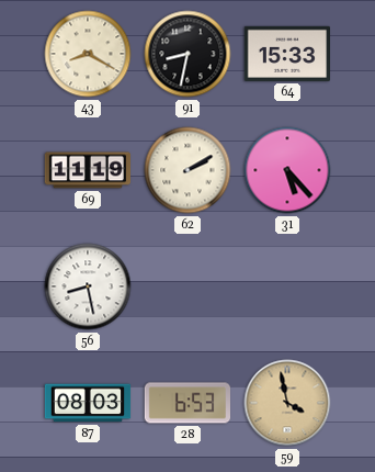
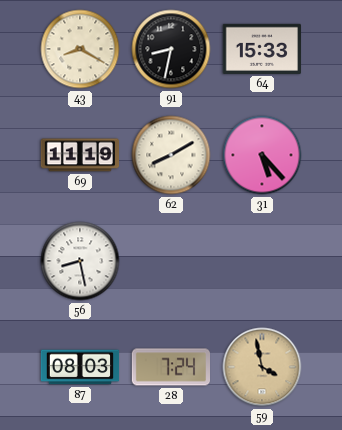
62: 2:10 -> 8:10
28: 6:53 -> 7:24
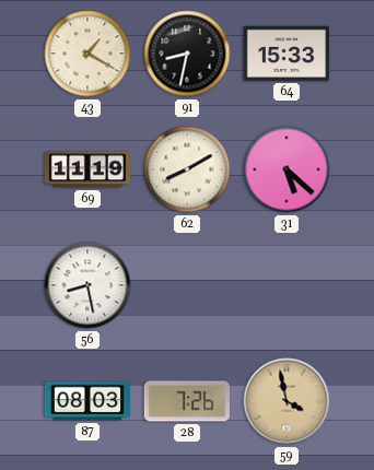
43: 8:20 -> 1:20
31: 5:23 -> 5:22
28: 7:24 -> 7:26
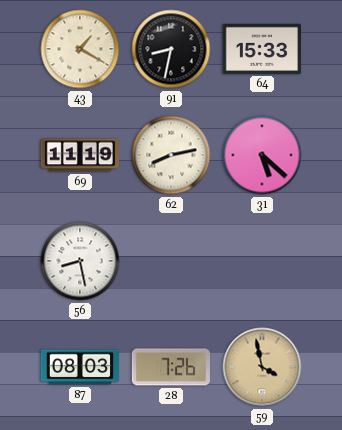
62: 8:10 -> 8:13
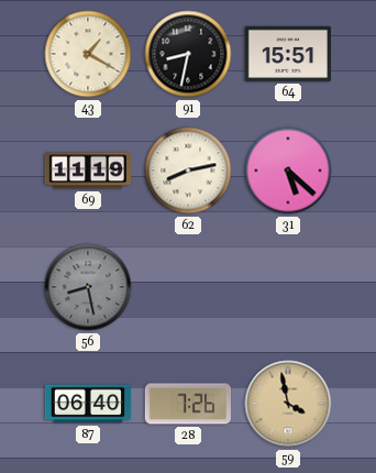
64: 15:33 -> 15:51
56 dial: white -> grey
87: 08:03 -> 06:40
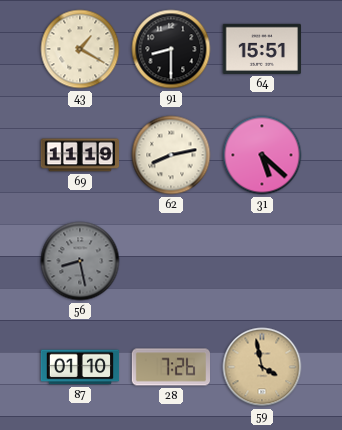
91: 8:32 -> 8:30
87: 06:40 -> 01:10
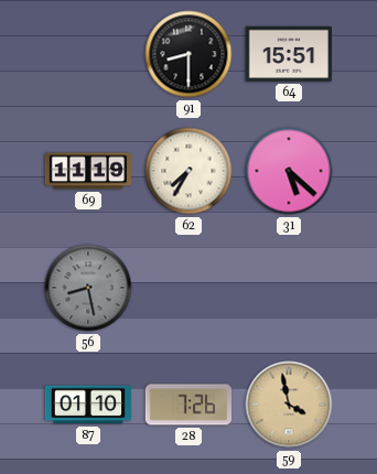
43: 1:20 -> none
62: 8:13 -> 7:35
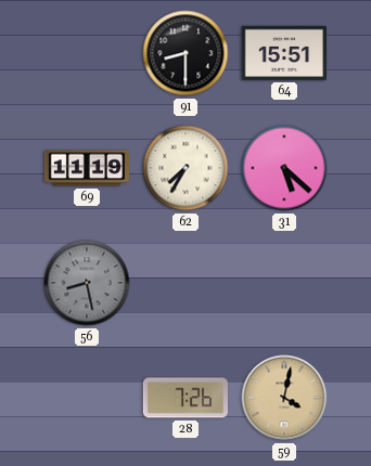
87: 01:10 -> none
59: 3:58 -> 4:02
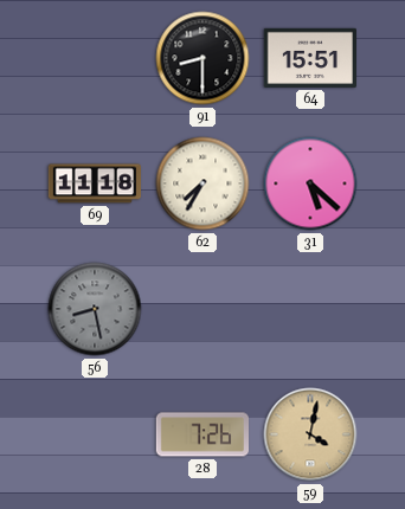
69: 11:19 -> 11:18
